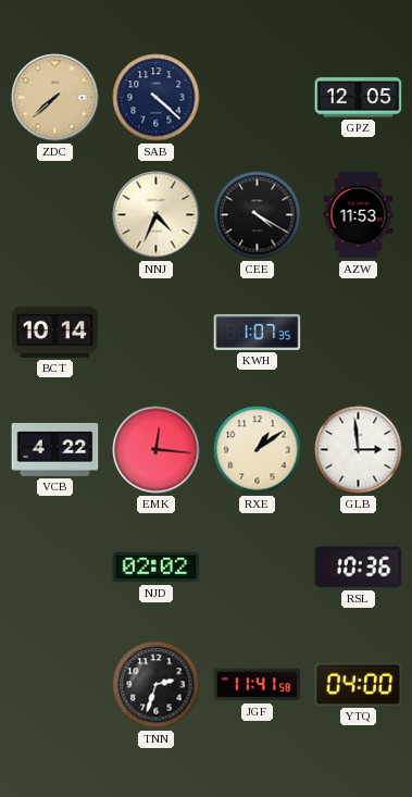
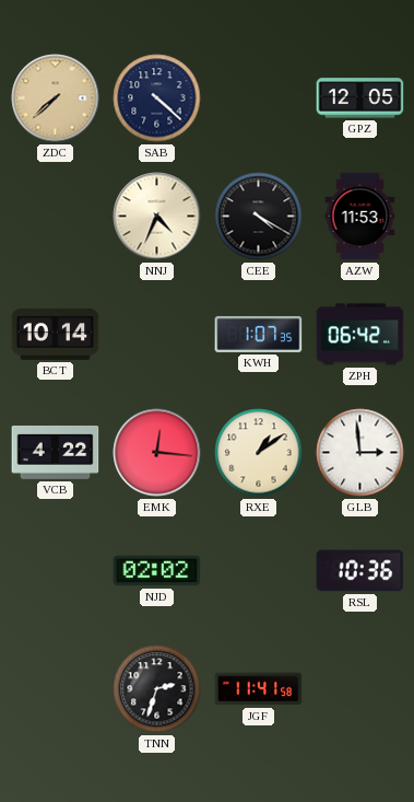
ZPH: none -> 06:42
YTQ: 04:00 -> none
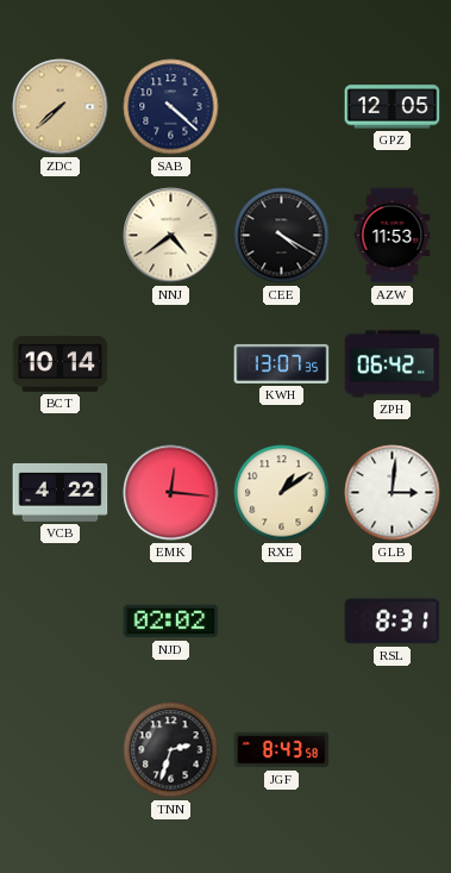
NNJ: 4:34 -> 4:39
KWH: 1:07 -> 13:07
GLB: 2:59 -> 3:01
RSL: 10:36 -> 8:31
JGF: 11:41 -> 8:43
